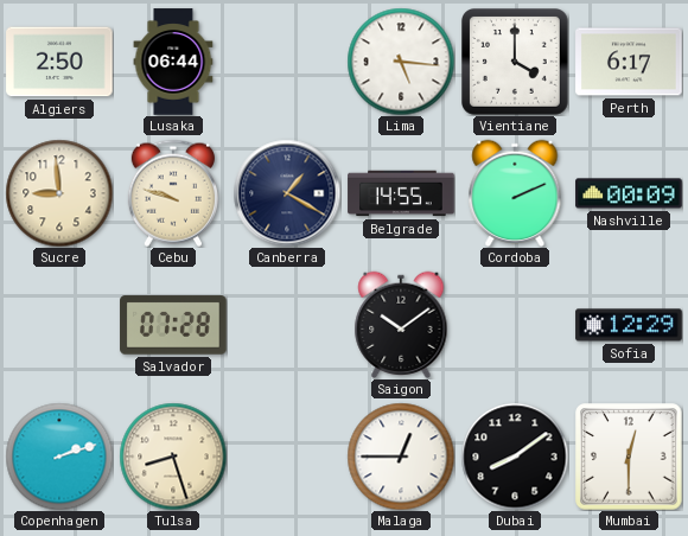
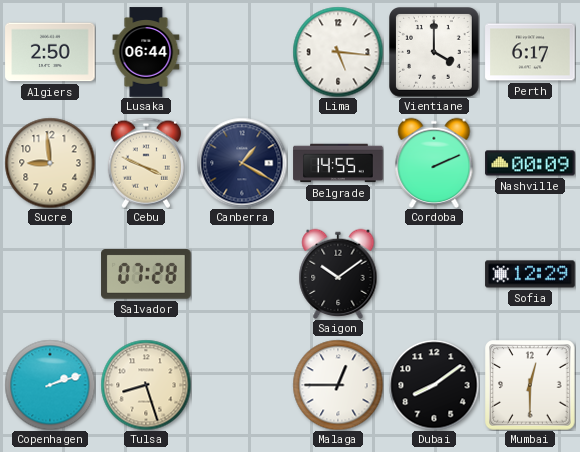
Cebu: 9:48 -> 3:49
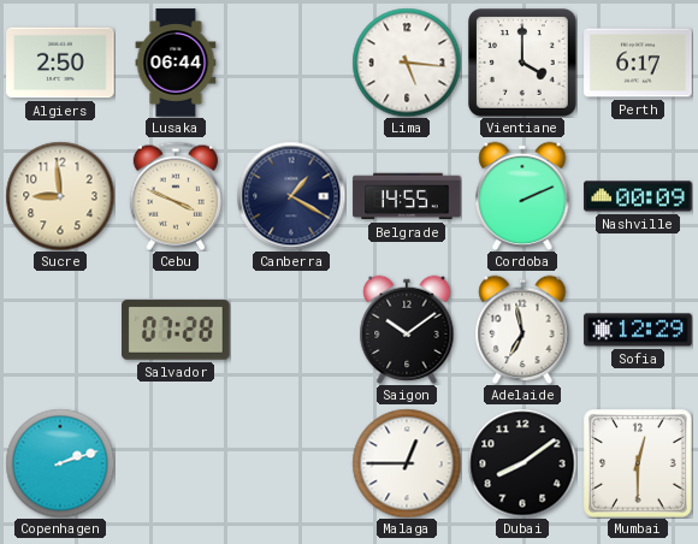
Adelaide: none -> 6:58
Tulsa: 8:27 -> none
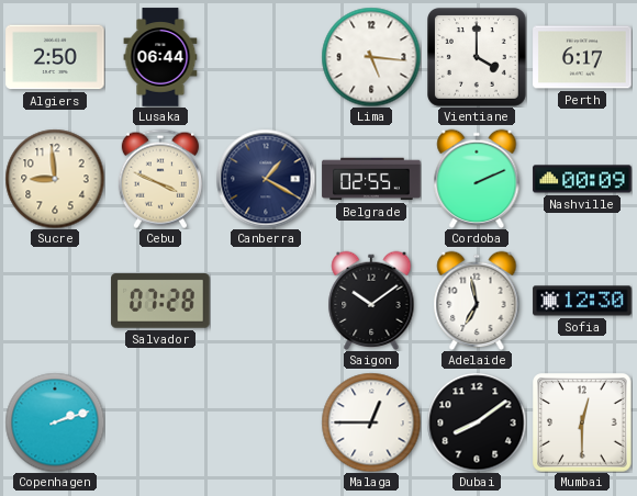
Belgrade: 14:55 -> 02:55
Sofia: 12:29 -> 12:30
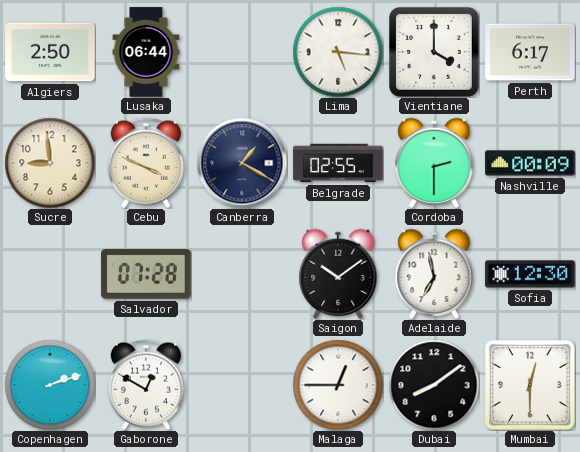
Cordoba: 2:11 -> 2:30
Gaborone: none -> 12:50
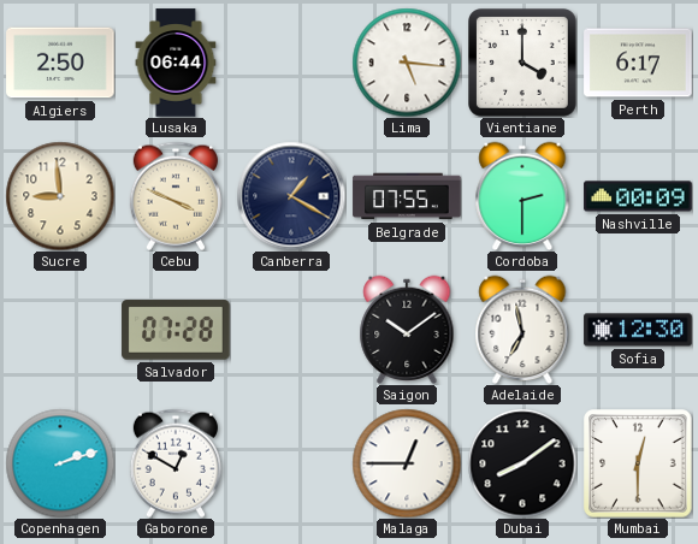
Belgrade: 02:55 -> 07:55
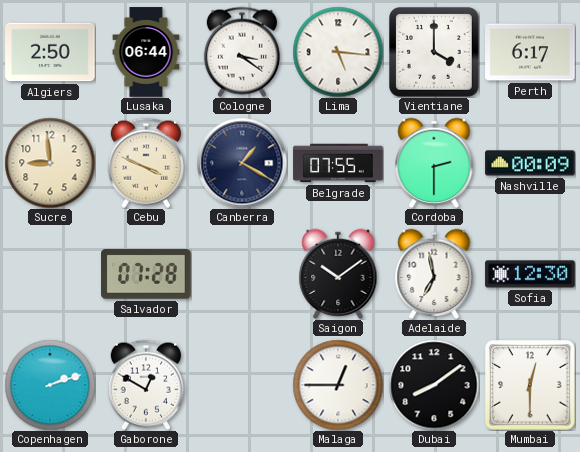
Cologne: none -> 3:21
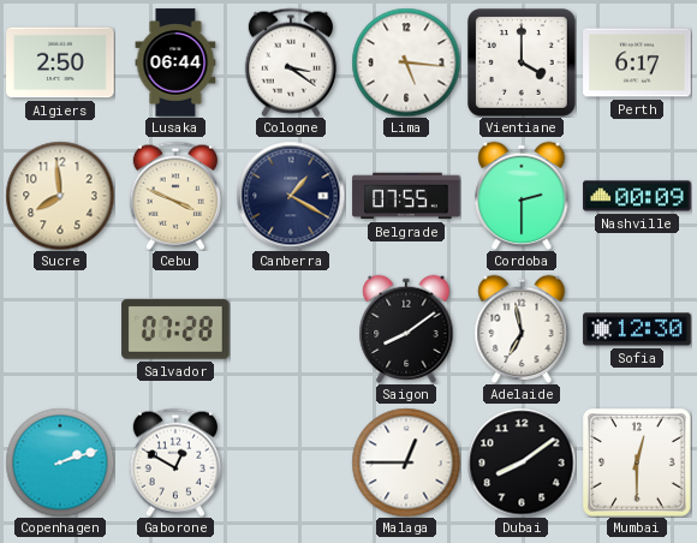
Sucre: 8:59 -> 7:59
Saigon: 10:09 -> 8:09
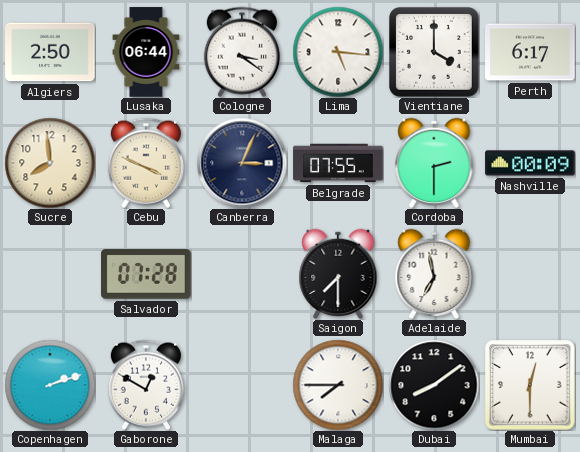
Canberra: 1:20 -> 3:04
Saigon: 8:09 -> 7:30
Sofia: 12:30 -> none
Malaga: 12:45 -> 7:45
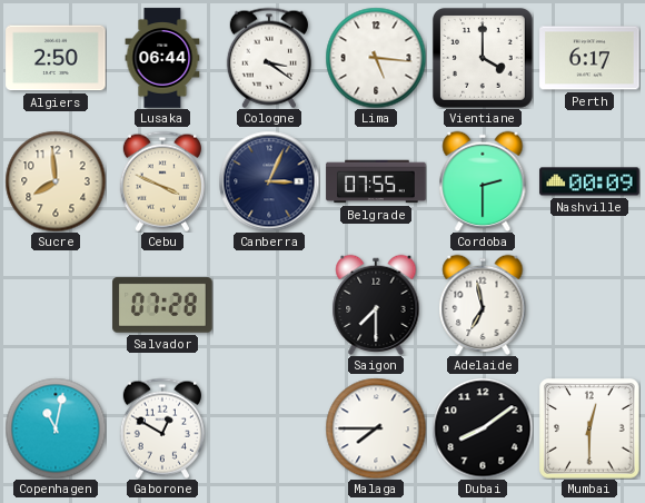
Copenhagen: 2:12 -> 11:02
